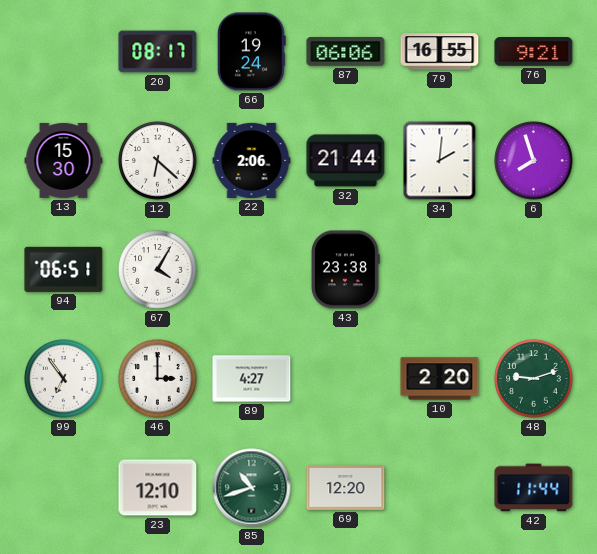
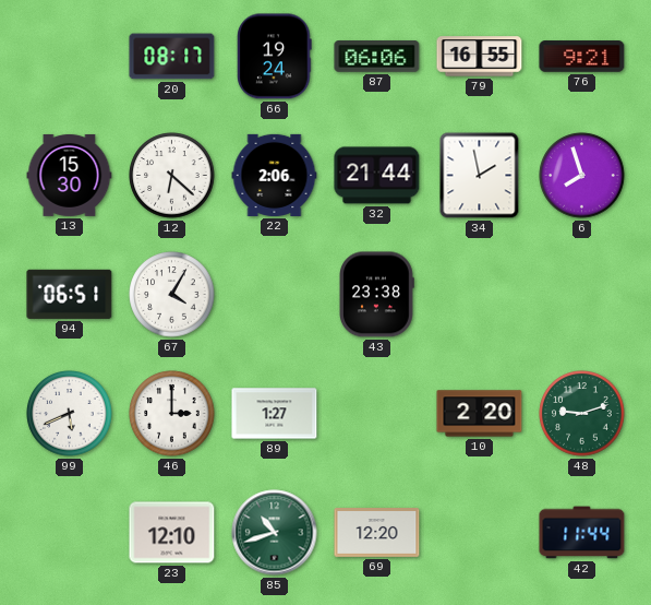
34: 2:01 -> 1:58
99: 6:54 -> 5:41
89: 4:27 -> 1:27
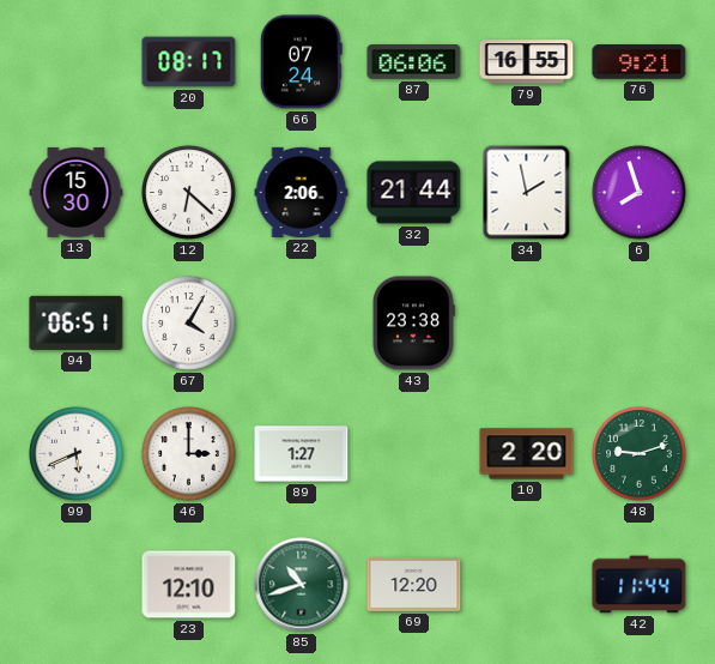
66: 19:24 -> 07:24
